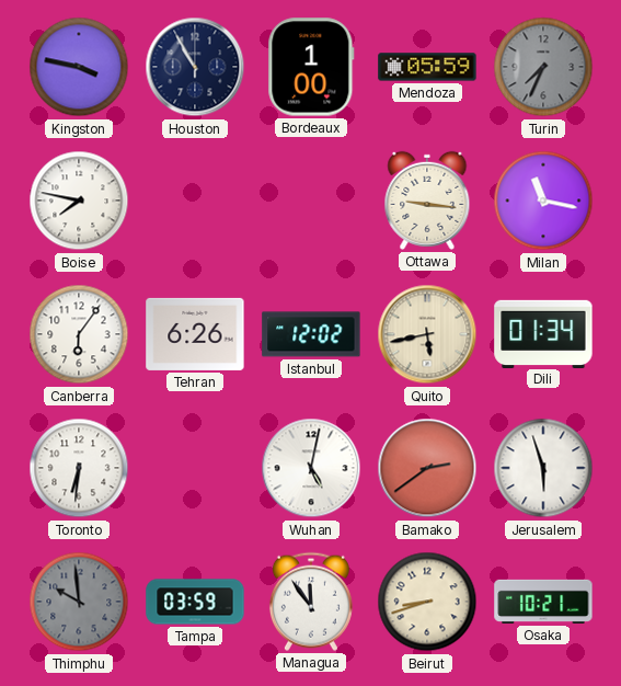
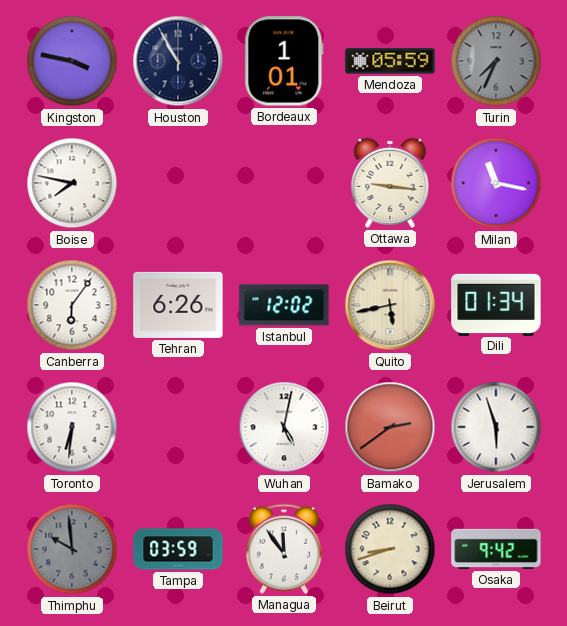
Bordeaux: 1:00 -> 1:01
Osaka: 10:21 -> 9:42
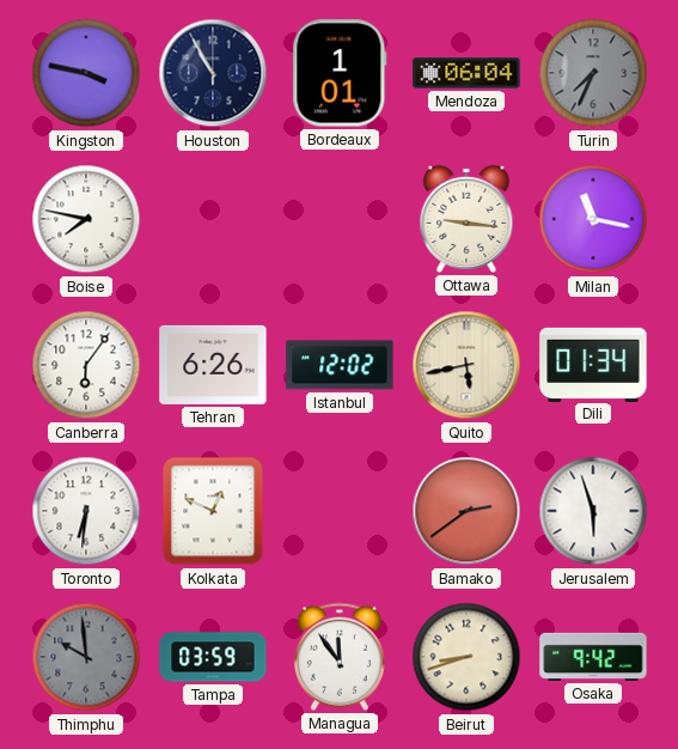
Mendoza: 05:59 -> 06:04
Kolkata: none -> 12:49
Wuhan: 5:02 -> none
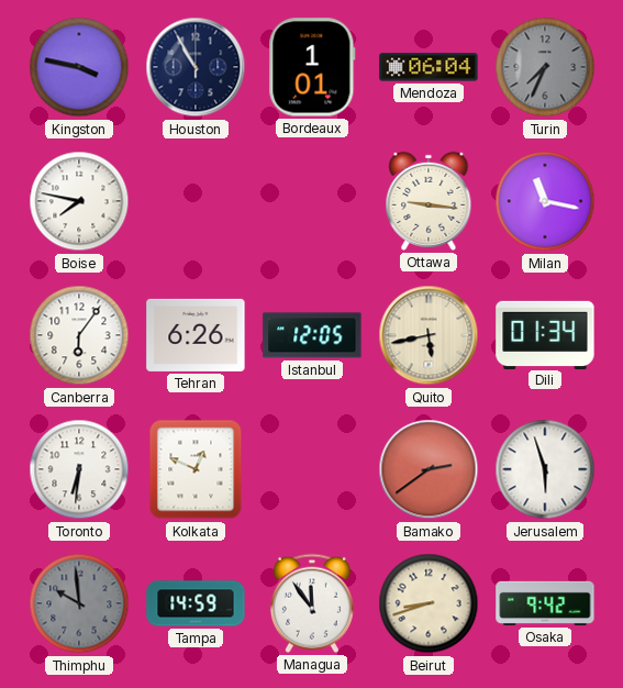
Istanbul: 12:02 -> 12:05
Tampa: 03:59 -> 14:59
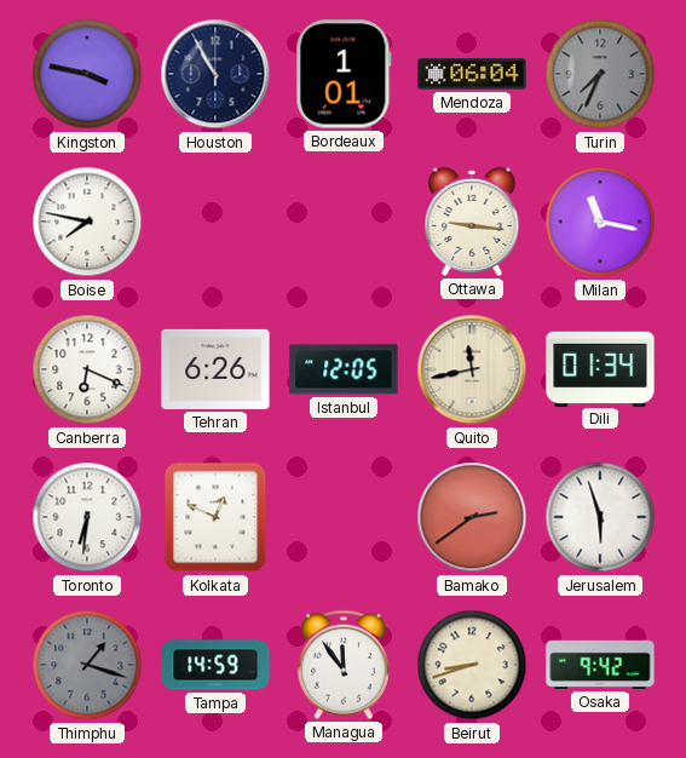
Canberra: 6:06 -> 6:19
Quito: 5:43 -> 11:43
Thimphu: 9:59 -> 1:18
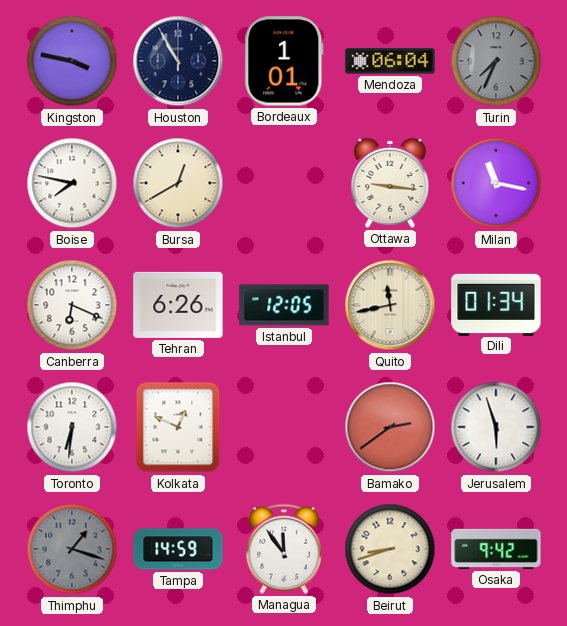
Bursa: none -> 12:40
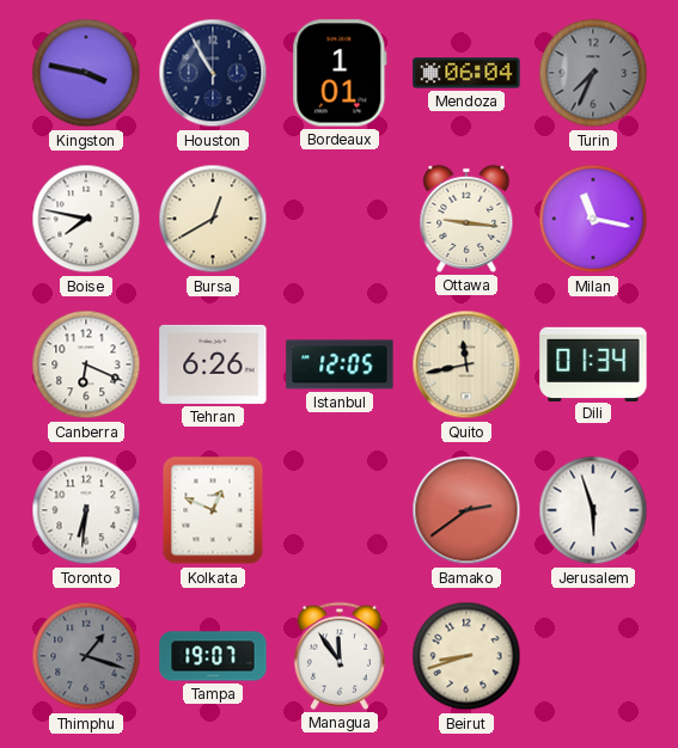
Tampa: 14:59 -> 19:07
Osaka: 9:42 -> none
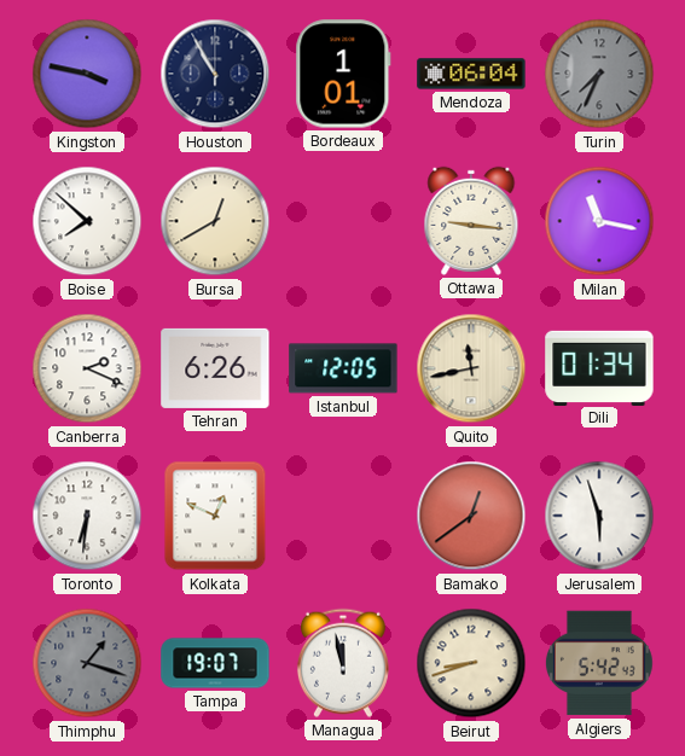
Boise: 7:47 -> 7:52
Canberra: 6:19 -> 2:19
Bamako: 2:39 -> 12:39
Managua: 11:54 -> 11:58
Algiers: none -> 5:42
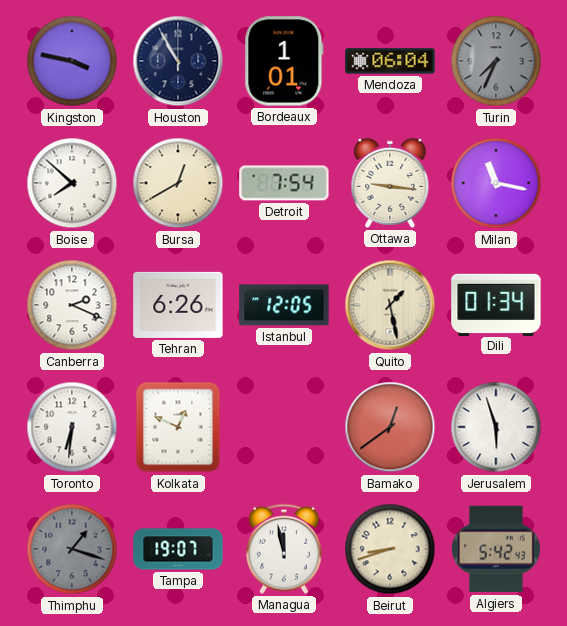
Detroit: none -> 7:54
Quito: 11:43 -> 1:28
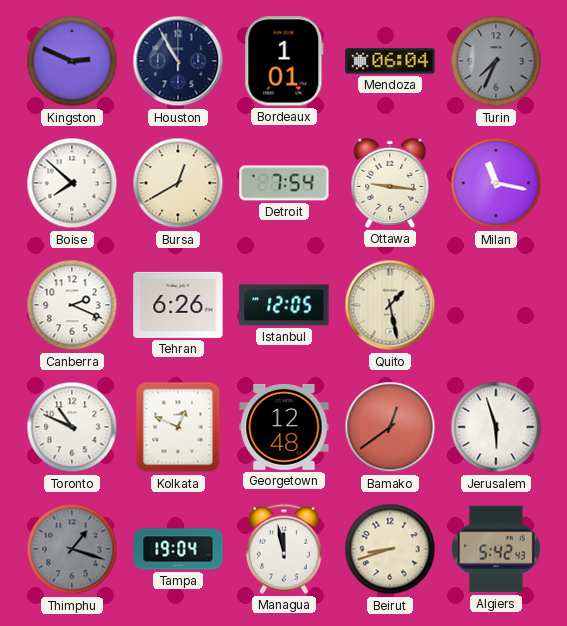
Kingston: 3:47 -> 2:49
Dili: 01:34 -> none
Toronto: 6:31 -> 10:49
Georgetown: none -> 12:48
Tampa: 19:07 -> 19:04
